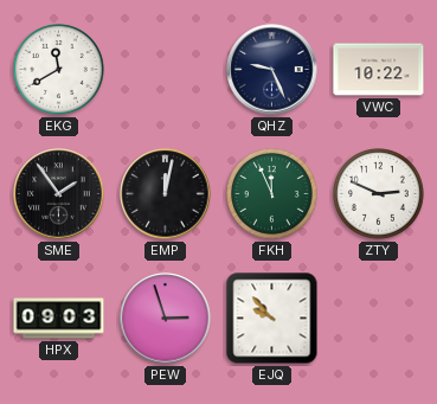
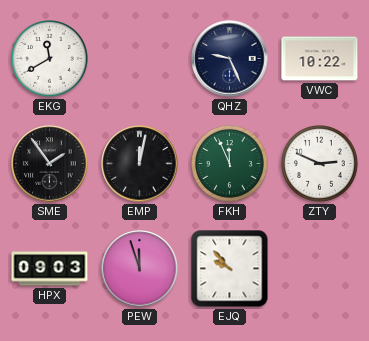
PEW: 2:57 -> 11:57
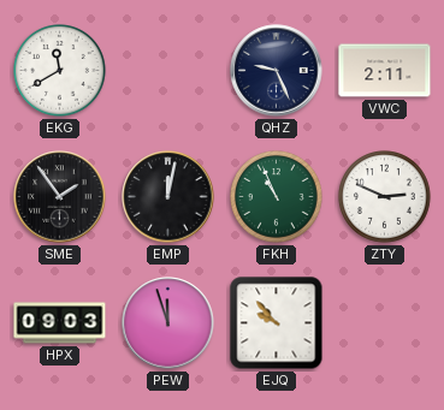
VWC: 10:22 -> 2:11
FKH: 11:56 -> 10:56
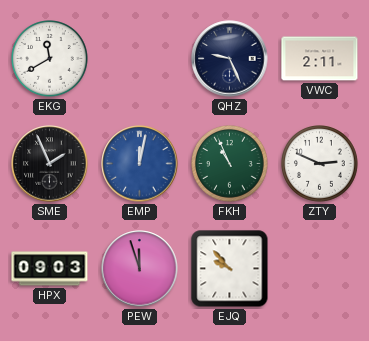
SME: 1:54 -> 1:56
EMP dial: black -> blue
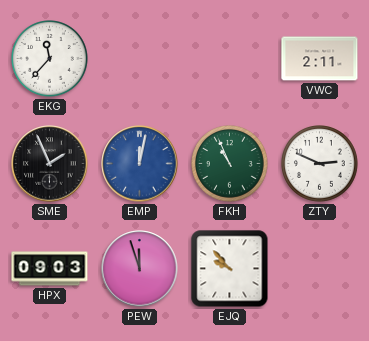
EKG: 11:40 -> 11:37
QHZ: 9:26 -> none
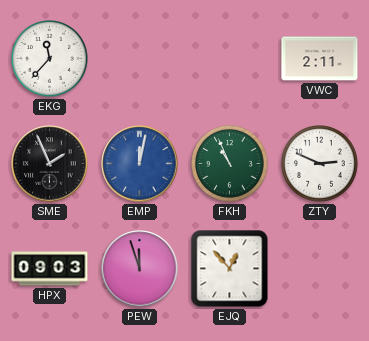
EJQ: 9:53 -> 12:53
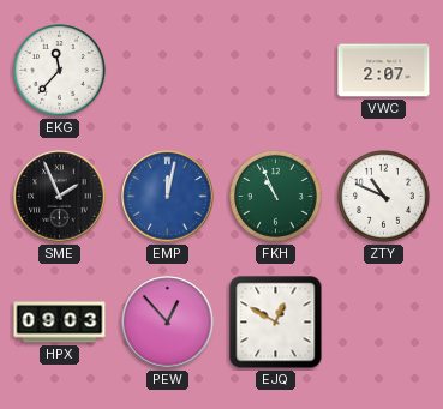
VWC: 2:11 -> 2:07
ZTY: 2:49 -> 10:49
PEW: 11:57 -> 12:53
EJQ: 12:53 -> 12:50
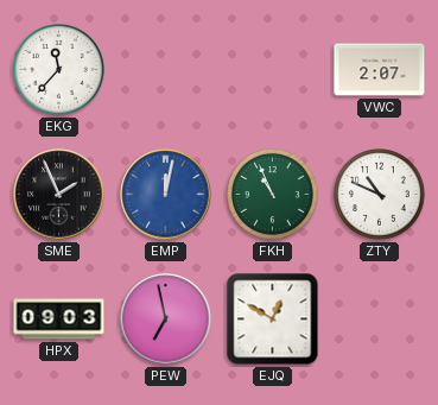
PEW: 12:53 -> 6:58
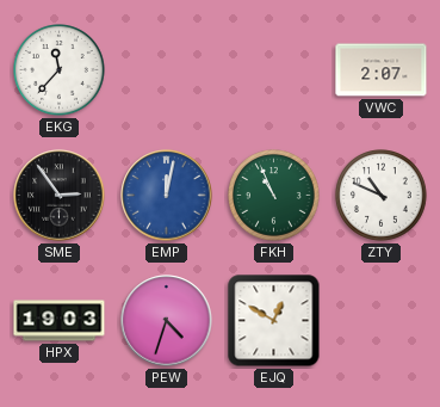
SME: 1:56 -> 2:54
HPX: 09:03 -> 19:03
PEW: 6:58 -> 4:33
